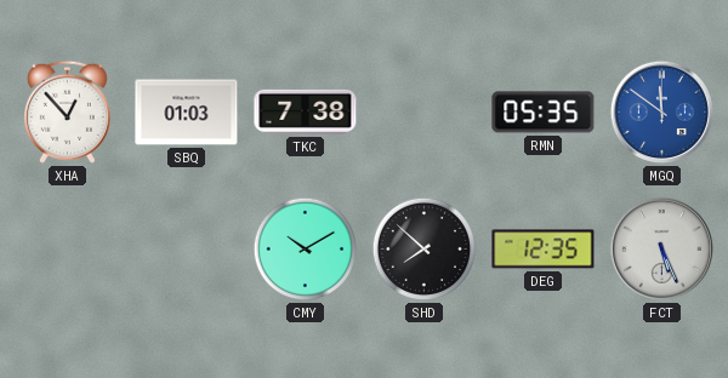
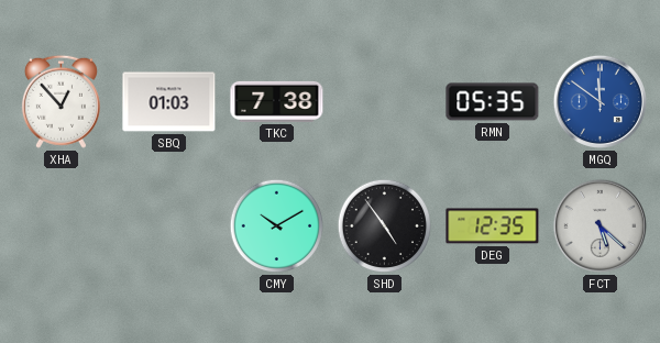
SHD: 7:52 -> 4:54
FCT: 5:26 -> 5:22
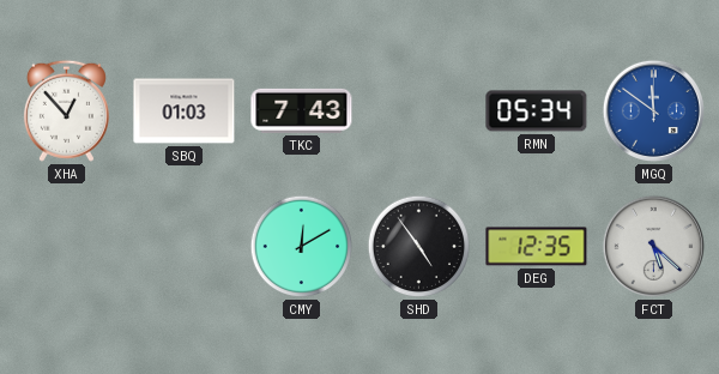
TKC: 7:38 -> 7:43
RMN: 05:35 -> 05:34
CMY: 10:10 -> 12:10
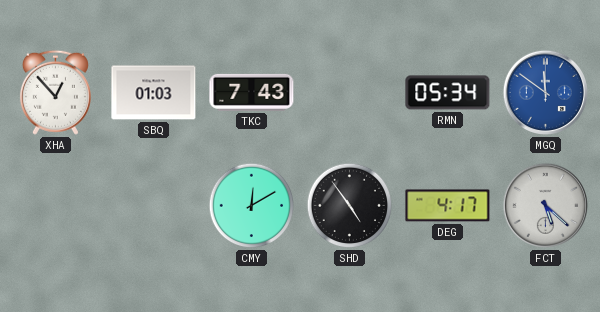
DEG: 12:35 -> 4:17
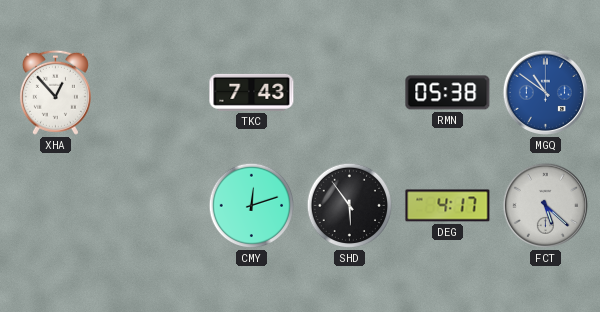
SBQ: 01:03 -> none
RMN: 05:34 -> 05:38
MGQ: 11:51 -> 10:51
CMY: 12:10 -> 12:12
SHD: 4:54 -> 5:54
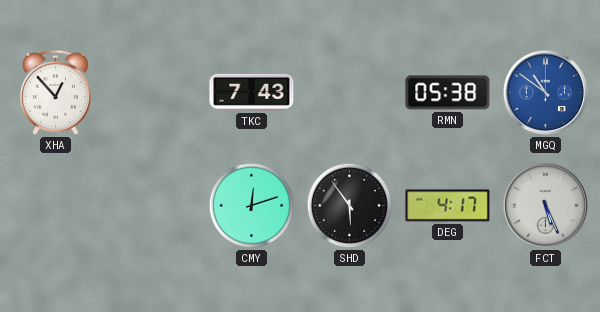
FCT: 5:22 -> 5:26
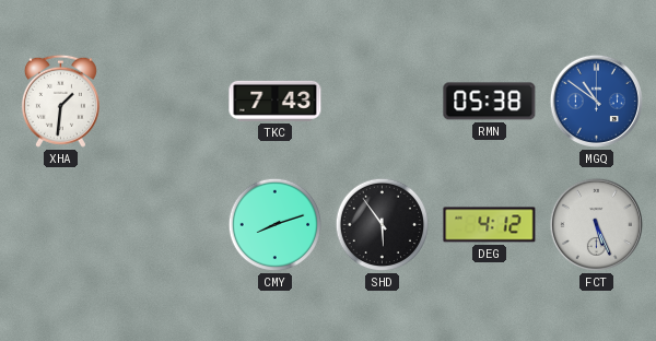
XHA: 12:53 -> 1:31
CMY: 12:12 -> 8:12
DEG: 4:17 -> 4:12
